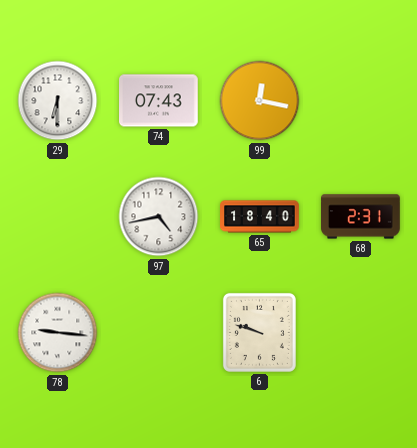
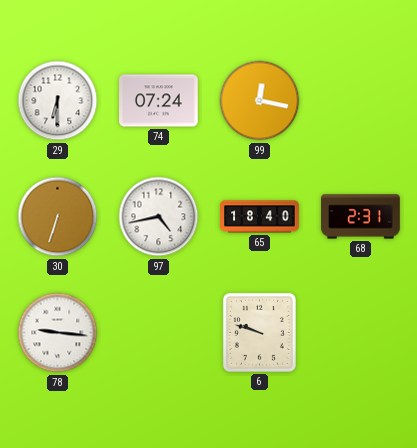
74: 07:43 -> 07:24
30: none -> 6:33
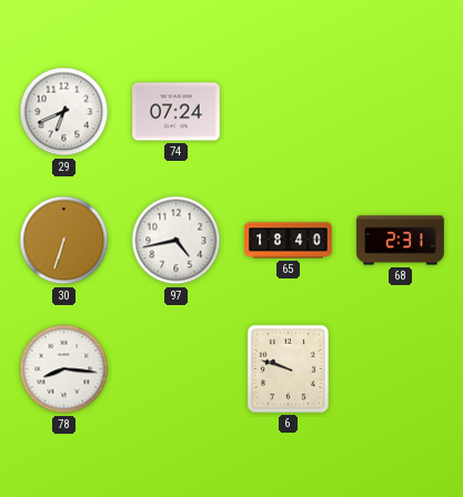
29: 6:30 -> 6:41
99: 12:17 -> none
78: 9:16 -> 8:16
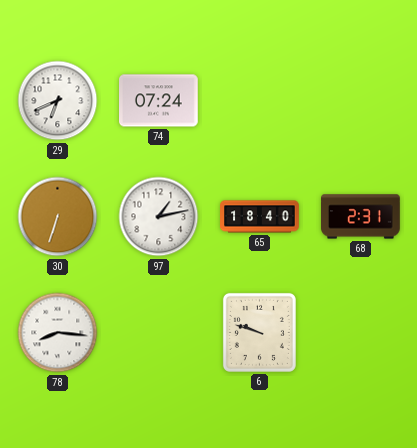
97: 4:43 -> 1:13
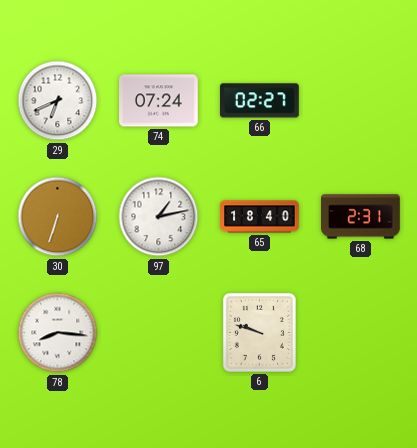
66: none -> 02:27
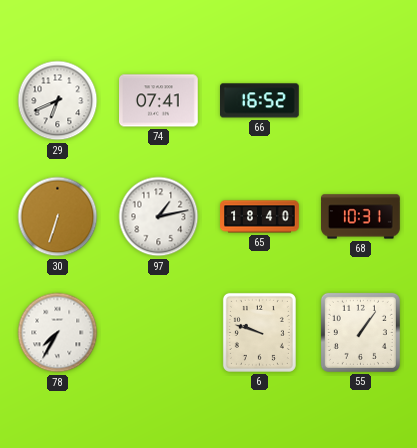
74: 07:24 -> 07:41
66: 02:27 -> 16:52
68: 2:31 -> 10:31
78: 8:16 -> 7:35
55: none -> 1:06
